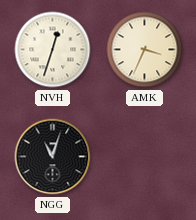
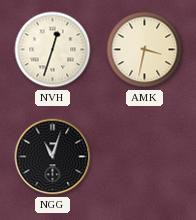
AMK: 3:34 -> 3:32
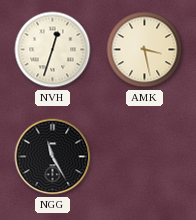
AMK: 3:32 -> 3:28
NGG: 11:03 -> 11:25
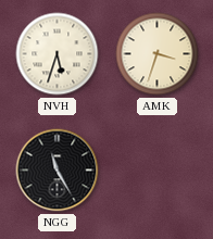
NVH: 12:33 -> 5:33
AMK: 3:28 -> 3:33
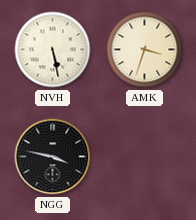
NVH: 5:33 -> 5:28
NGG: 11:25 -> 3:47
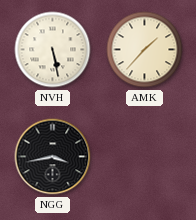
AMK: 3:33 -> 1:37
NGG: 3:47 -> 3:43
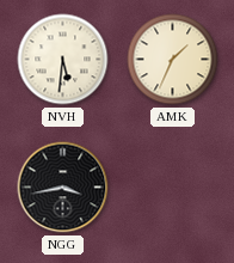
NVH: 5:28 -> 5:31
AMK: 1:37 -> 1:34
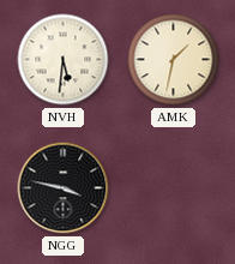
AMK: 1:34 -> 1:32
NGG: 3:43 -> 3:47
